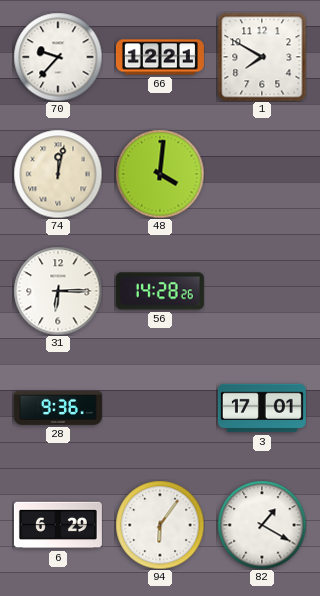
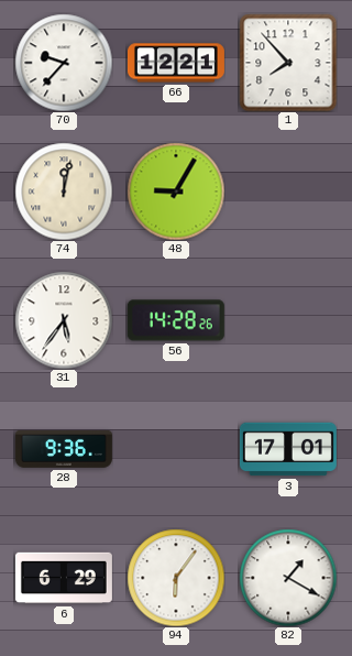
1: 7:50 -> 7:53
48: 4:01 -> 9:05
31: 6:15 -> 5:36
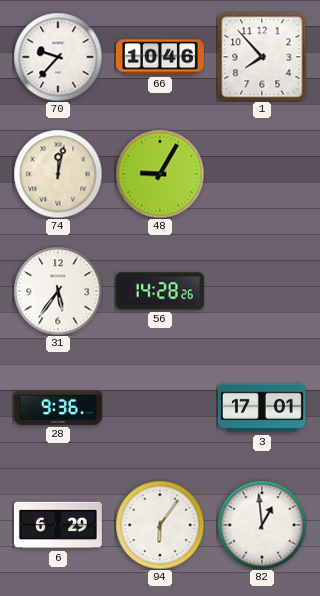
66: 12:21 -> 10:46
82: 1:20 -> 12:59
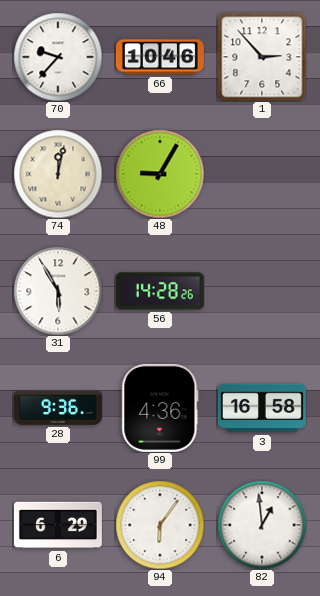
1: 7:53 -> 2:53
31: 5:36 -> 5:55
99: none -> 4:36
3: 17:01 -> 16:58
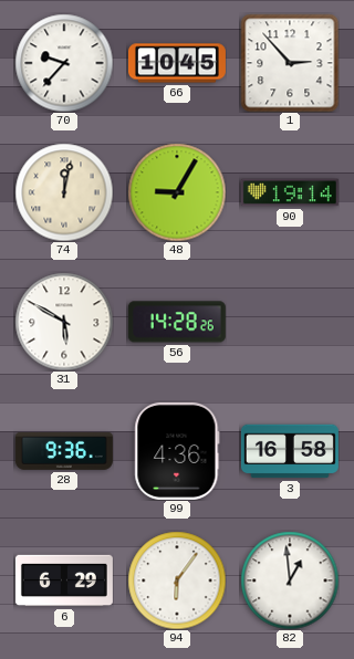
66: 10:46 -> 10:45
90: none -> 19:14
31: 5:55 -> 5:50
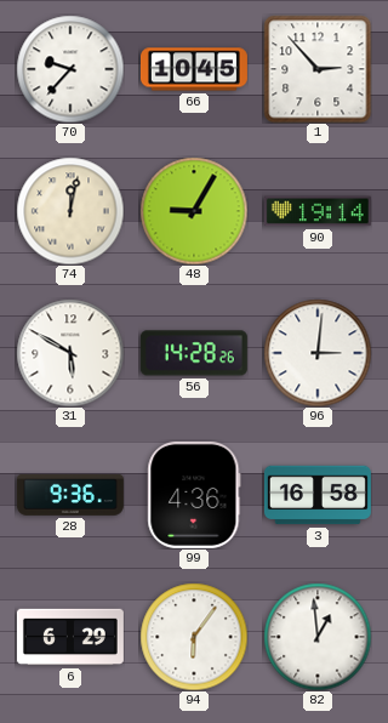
96: none -> 3:01
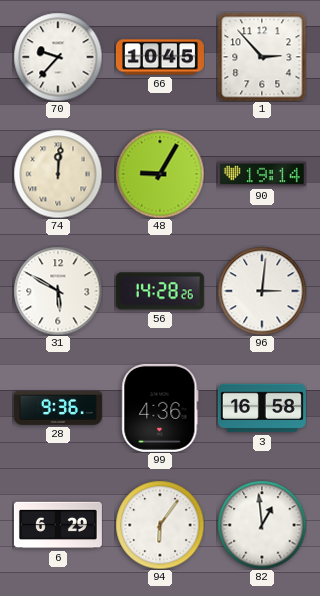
74: 12:02 -> 12:01
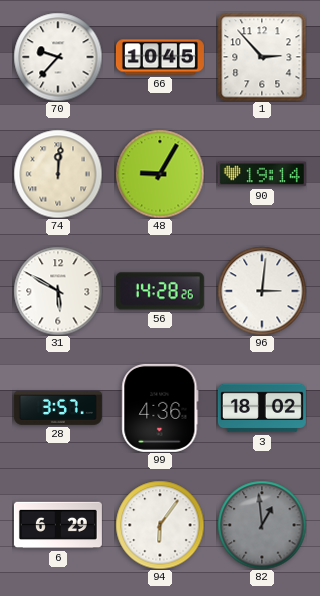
28: 9:36 -> 3:57
3: 16:58 -> 18:02
82 dial: white -> grey
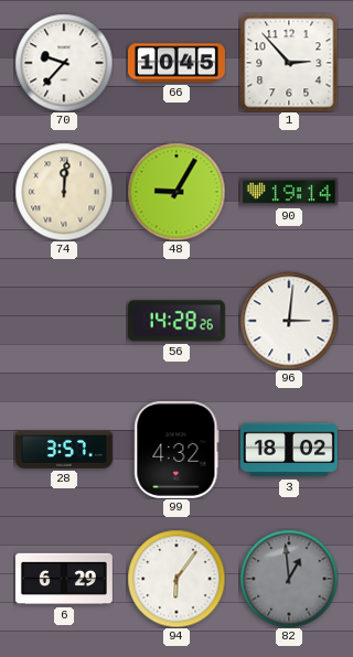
31: 5:50 -> none
99: 4:36 -> 4:32
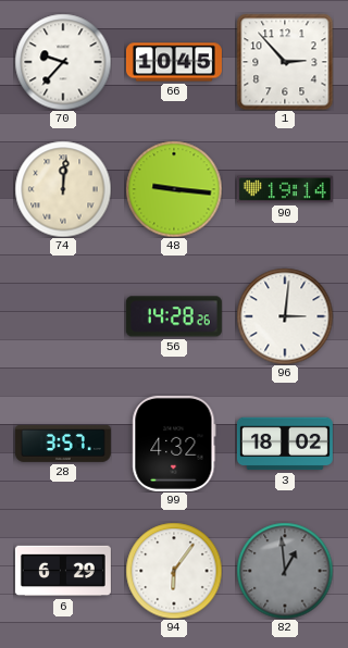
48: 9:05 -> 9:16
